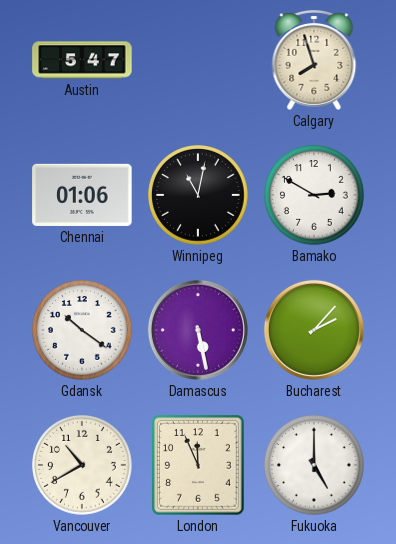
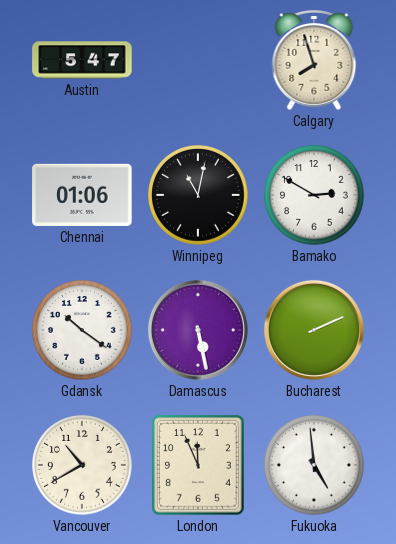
Bucharest: 2:07 -> 2:11
Fukuoka: 5:00 -> 4:59
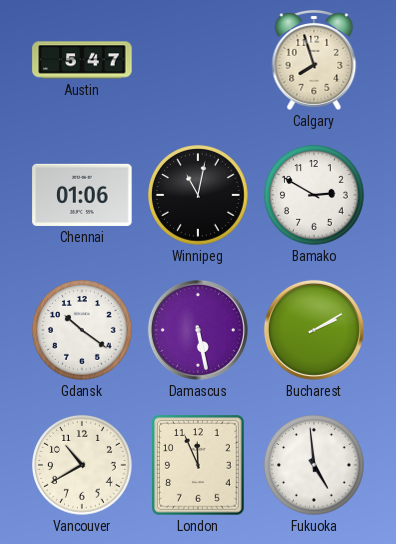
Bucharest: 2:11 -> 2:10
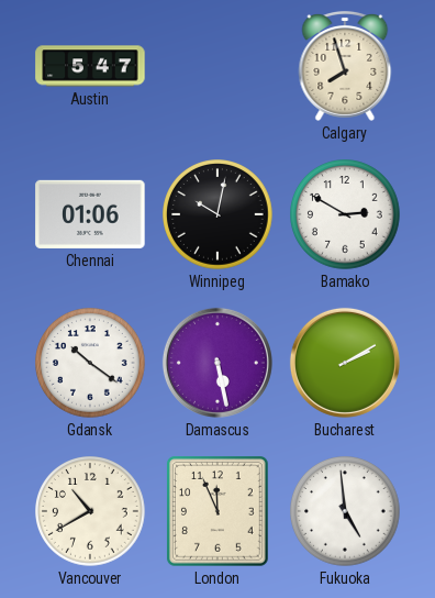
Winnipeg: 11:02 -> 10:02
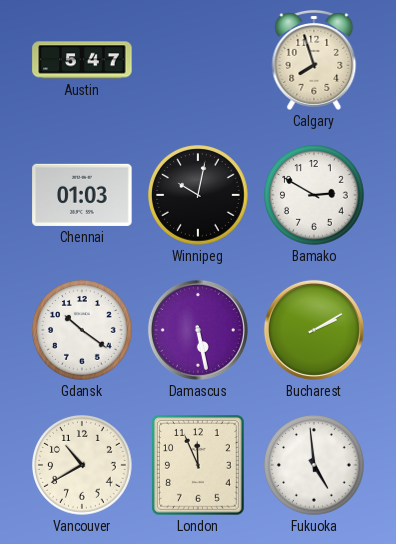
Chennai: 01:06 -> 01:03
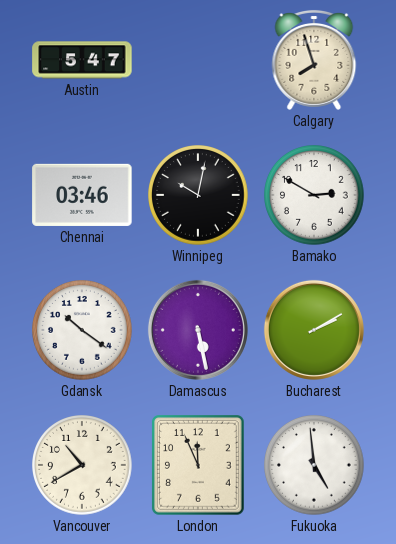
Chennai: 01:03 -> 03:46
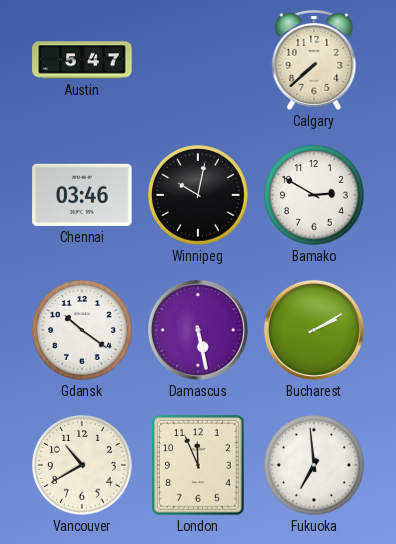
Calgary: 7:57 -> 7:38
Fukuoka: 4:59 -> 6:59
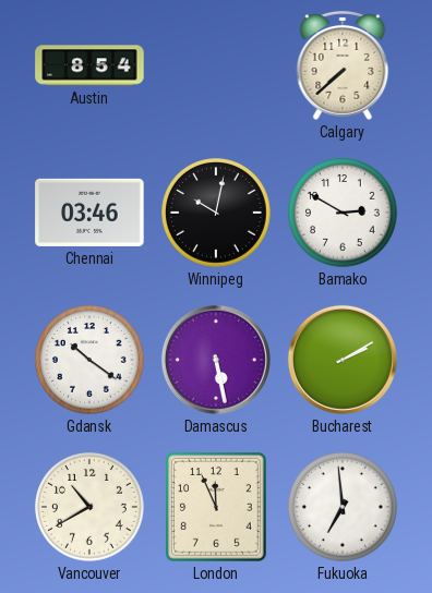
Austin: 5:47 -> 8:54
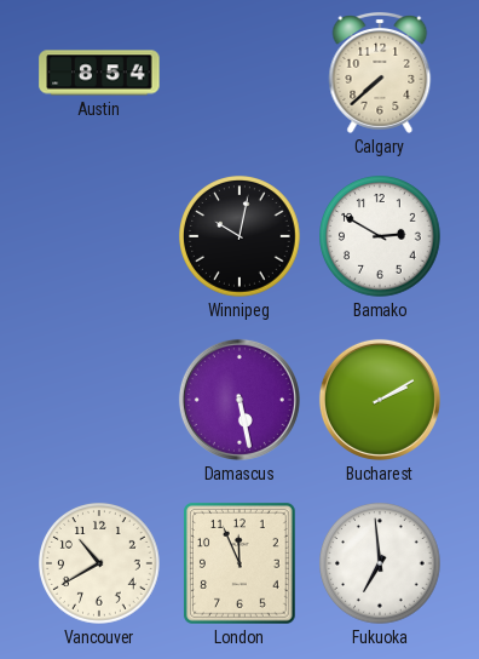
Chennai: 03:46 -> none
Gdansk: 10:21 -> none
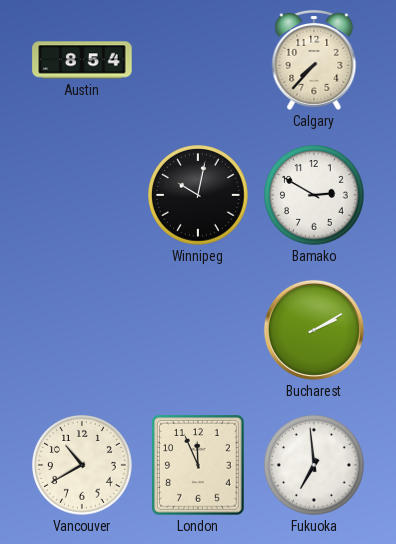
Calgary: 7:38 -> 7:37
Damascus: 5:28 -> none
